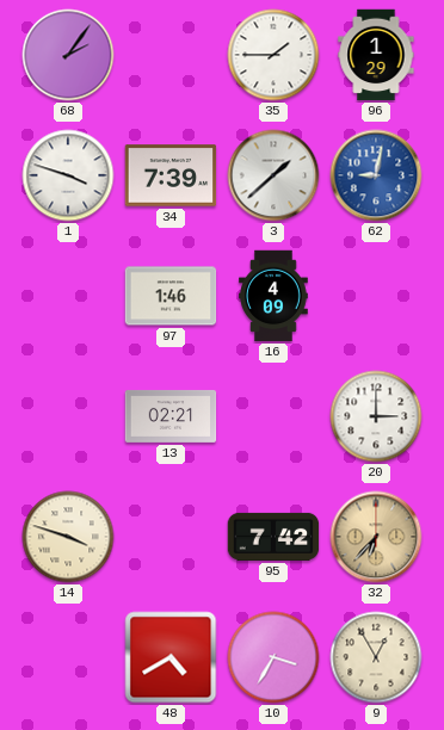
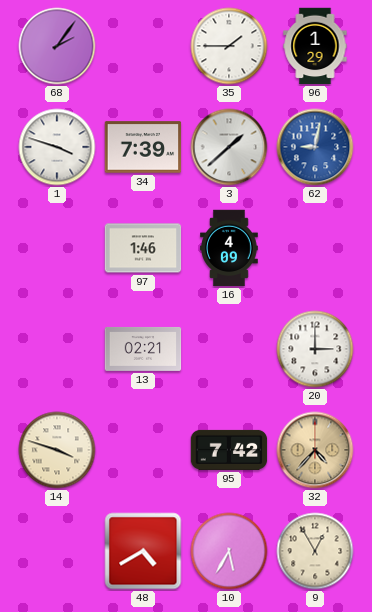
32: 6:37 -> 4:37
10: 3:35 -> 5:35
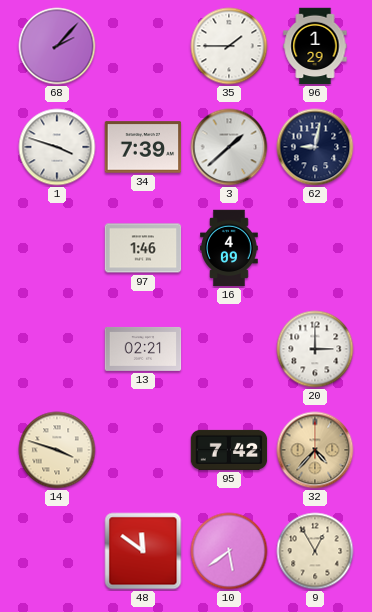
68: 2:06 -> 2:07
62 dial: blue -> navy
48: 4:40 -> 11:51
10: 5:35 -> 5:39
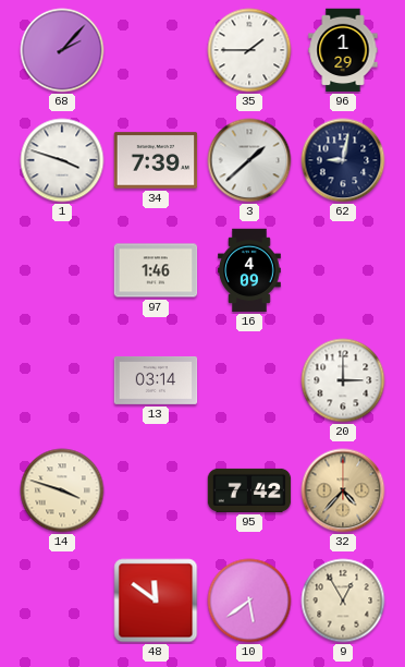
13: 02:21 -> 03:14
